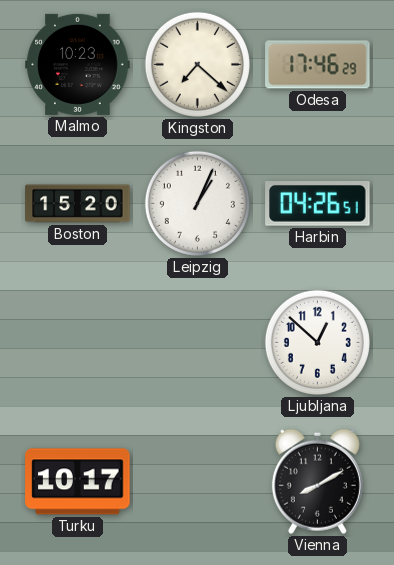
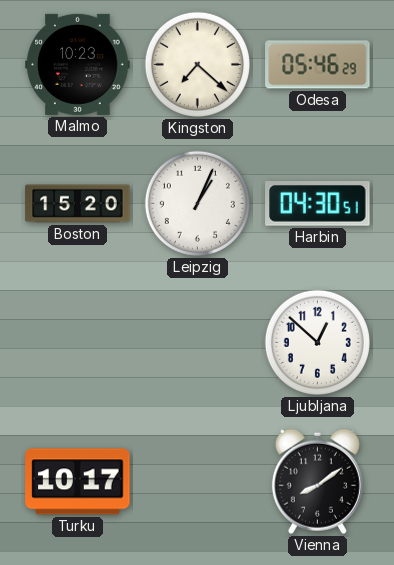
Odesa: 17:46 -> 05:46
Harbin: 04:26 -> 04:30
Vienna: 8:10 -> 8:09
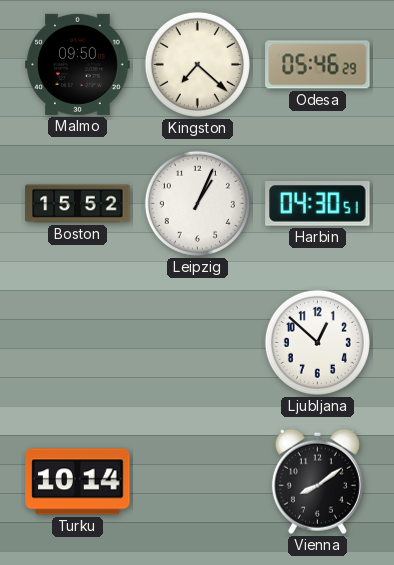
Malmo: 10:23 -> 09:50
Boston: 15:20 -> 15:52
Turku: 10:17 -> 10:14
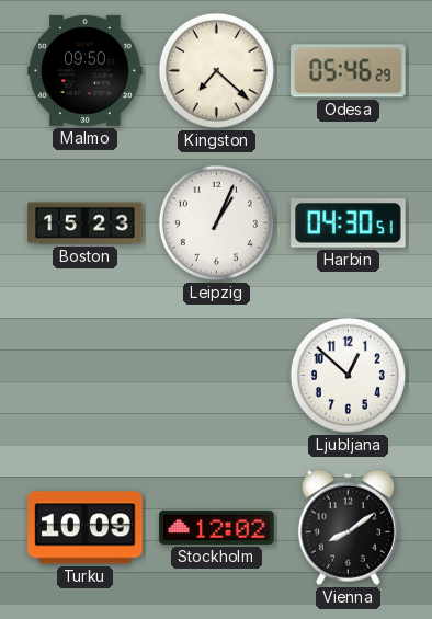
Boston: 15:52 -> 15:23
Turku: 10:14 -> 10:09
Stockholm: none -> 12:02
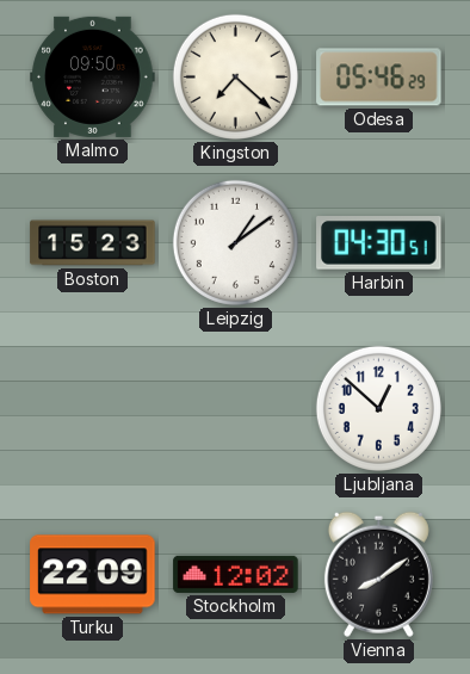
Leipzig: 1:04 -> 1:09
Turku: 10:09 -> 22:09
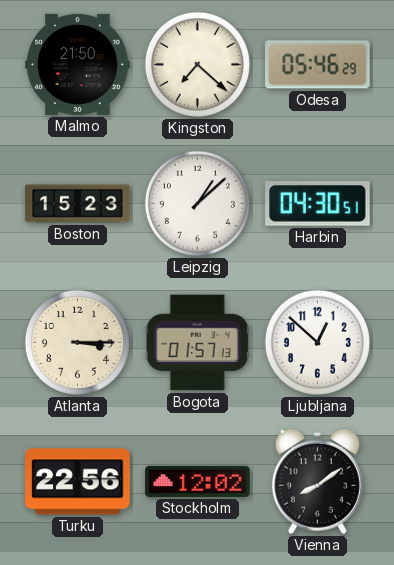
Malmo: 09:50 -> 21:50
Leipzig: 1:09 -> 1:08
Atlanta: none -> 3:15
Bogota: none -> 01:57
Turku: 22:09 -> 22:56
